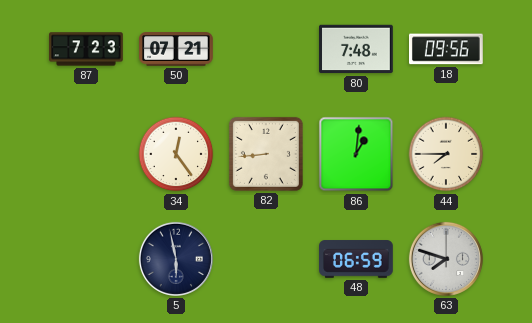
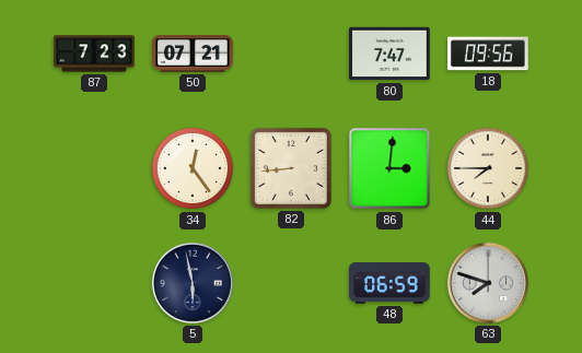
80: 7:48 -> 7:47
86: 1:01 -> 3:01
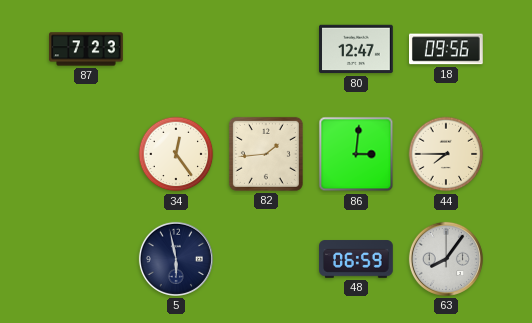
50: 07:21 -> none
80: 7:47 -> 12:47
82: 8:44 -> 1:44
63: 7:48 -> 8:06
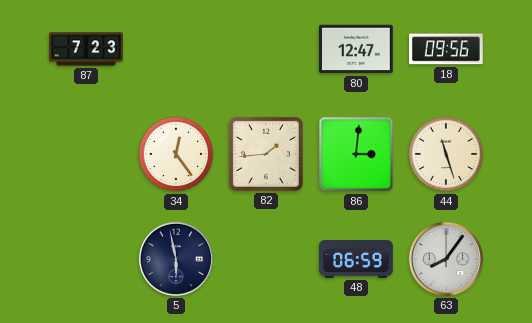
44: 7:45 -> 11:27
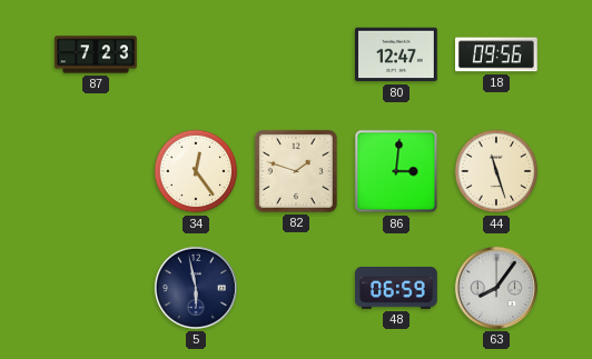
82: 1:44 -> 1:48
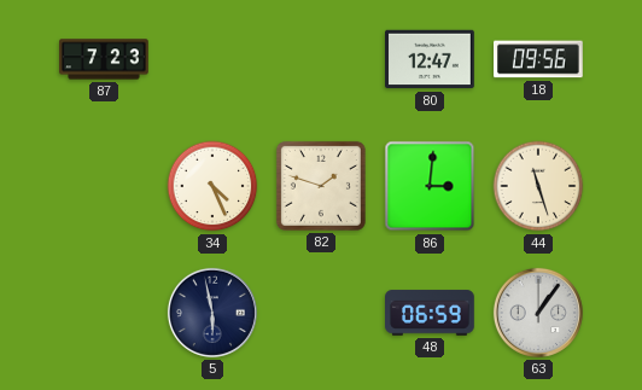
34: 12:24 -> 4:26
63: 8:06 -> 1:06
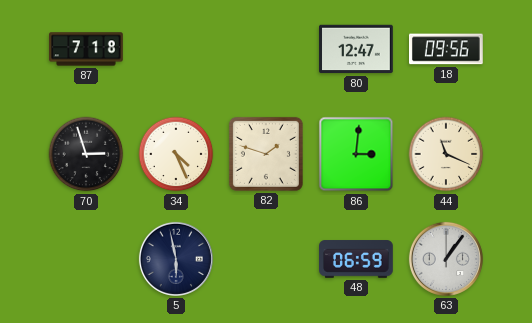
87: 7:23 -> 7:18
70: none -> 2:57
44: 11:27 -> 11:19
